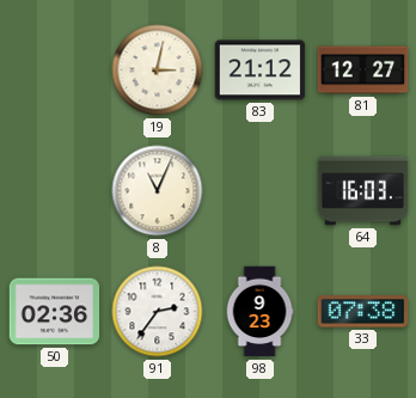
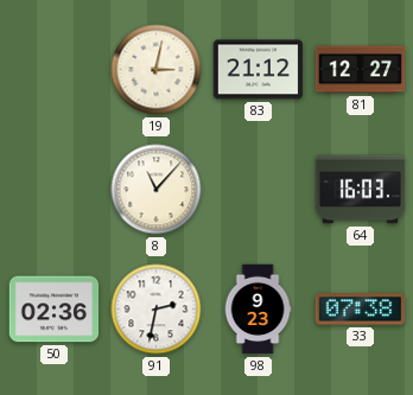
8: 11:04 -> 11:07
91: 2:36 -> 2:32
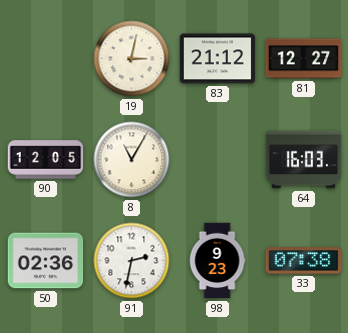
90: none -> 12:05
8: 11:07 -> 11:05
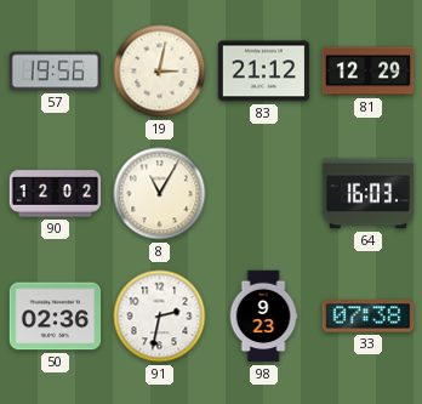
57: none -> 19:56
81: 12:27 -> 12:29
90: 12:05 -> 12:02
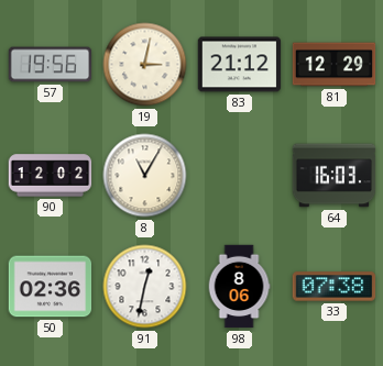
91: 2:32 -> 12:32
98: 9:23 -> 8:06
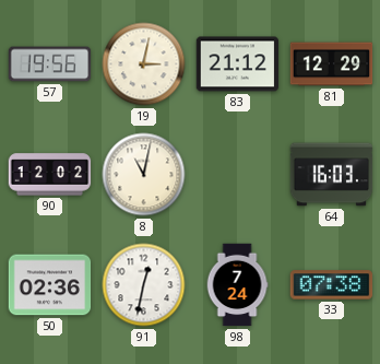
8: 11:05 -> 11:02
98: 8:06 -> 7:24
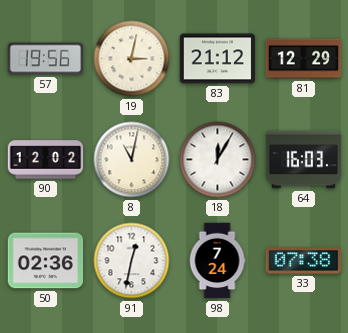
18: none -> 12:05
